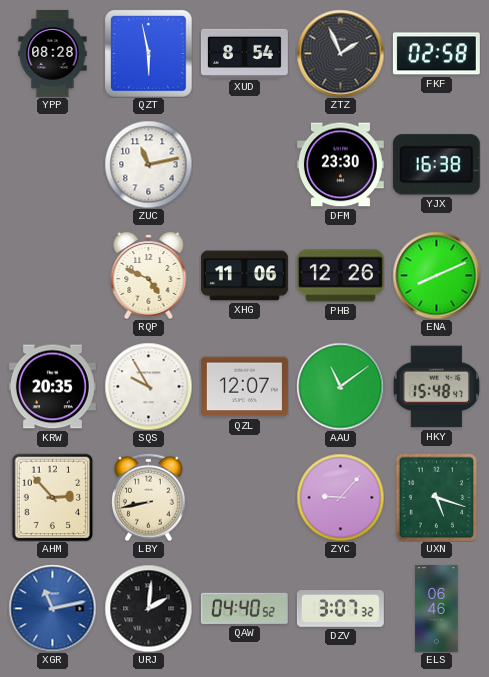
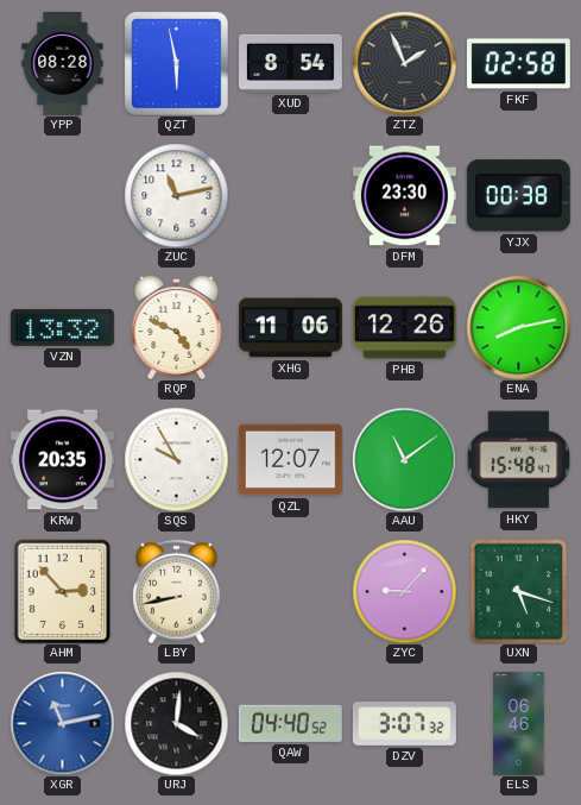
YJX: 16:38 -> 00:38
VZN: none -> 13:32
ENA: 8:11 -> 8:13
URJ: 2:01 -> 4:01
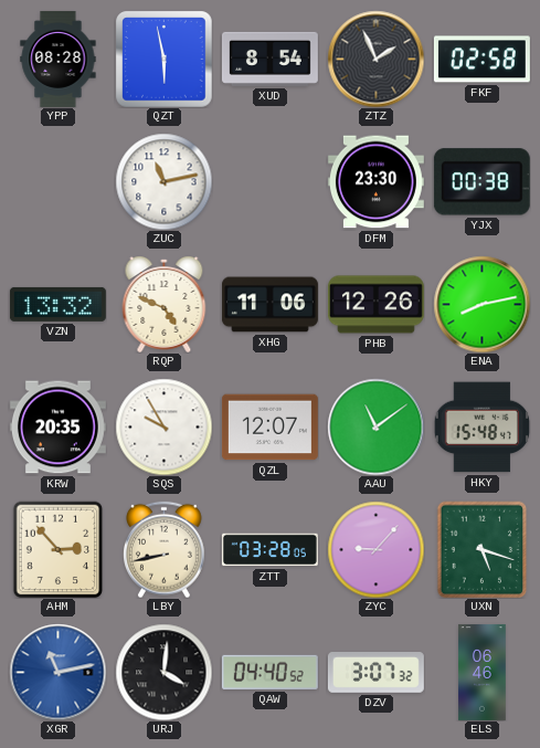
ZTT: none -> 03:28
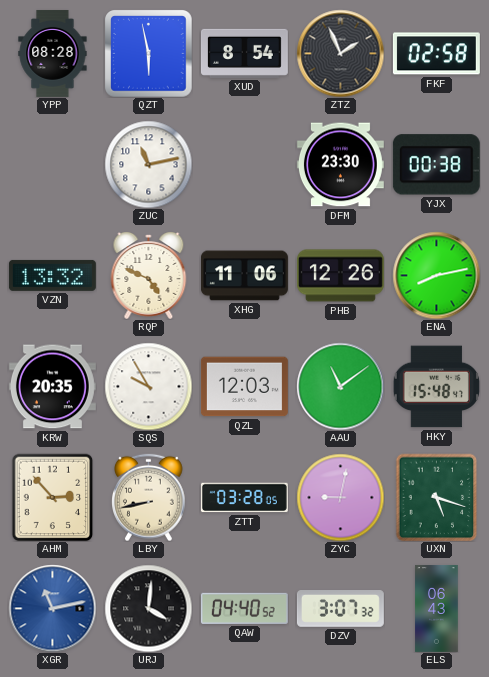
QZL: 12:07 -> 12:03
ZYC: 9:07 -> 9:02
ELS: 06:46 -> 06:43
